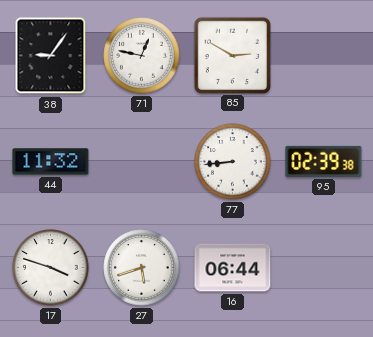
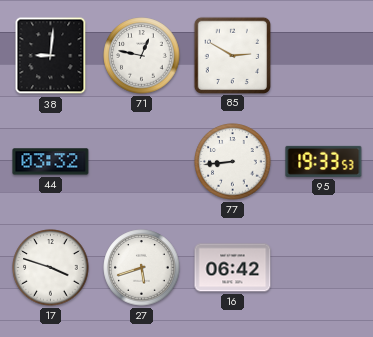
38: 9:06 -> 9:01
44: 11:32 -> 03:32
95: 02:39 -> 19:33
16: 06:44 -> 06:42
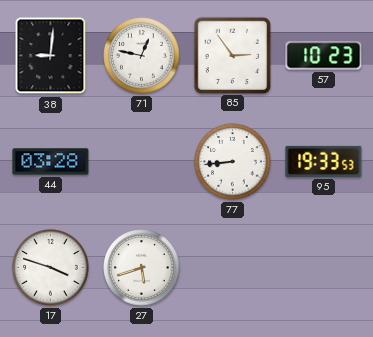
85: 2:50 -> 2:54
57: none -> 10:23
44: 03:32 -> 03:28
16: 06:42 -> none
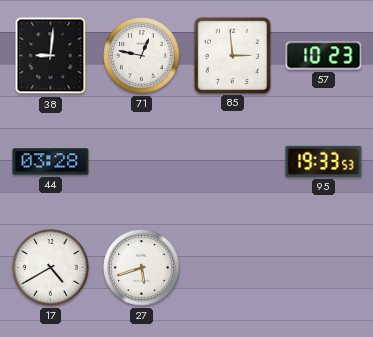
85: 2:54 -> 2:59
77: 8:44 -> none
17: 3:48 -> 4:40
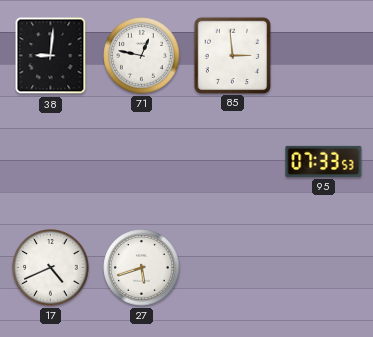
57: 10:23 -> none
44: 03:28 -> none
95: 19:33 -> 07:33
17: 4:40 -> 4:41
